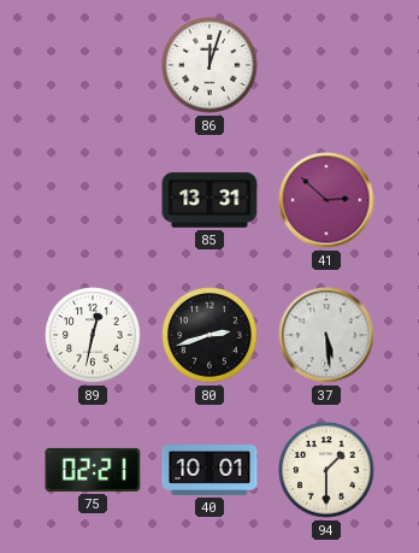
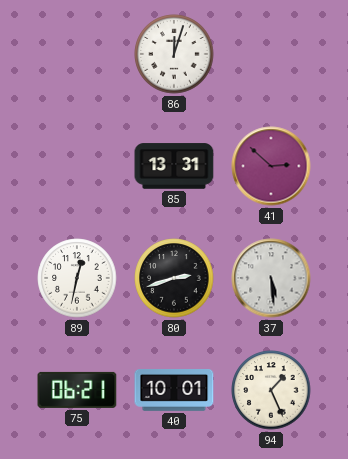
75: 02:21 -> 06:21
94: 1:30 -> 1:26
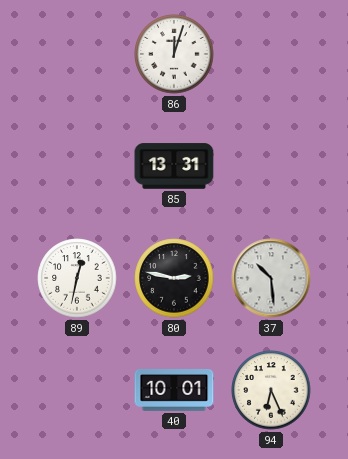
41: 2:52 -> none
80: 2:42 -> 2:47
37: 5:29 -> 10:29
75: 06:21 -> none
94: 1:26 -> 6:26
